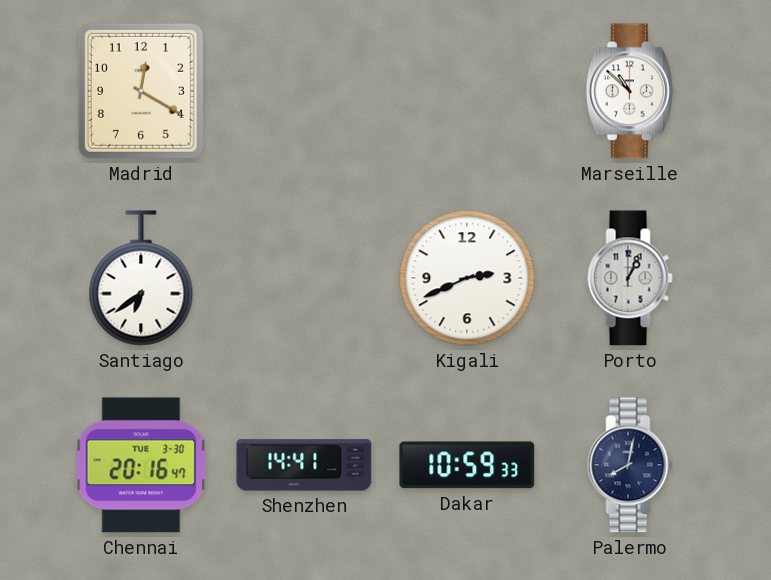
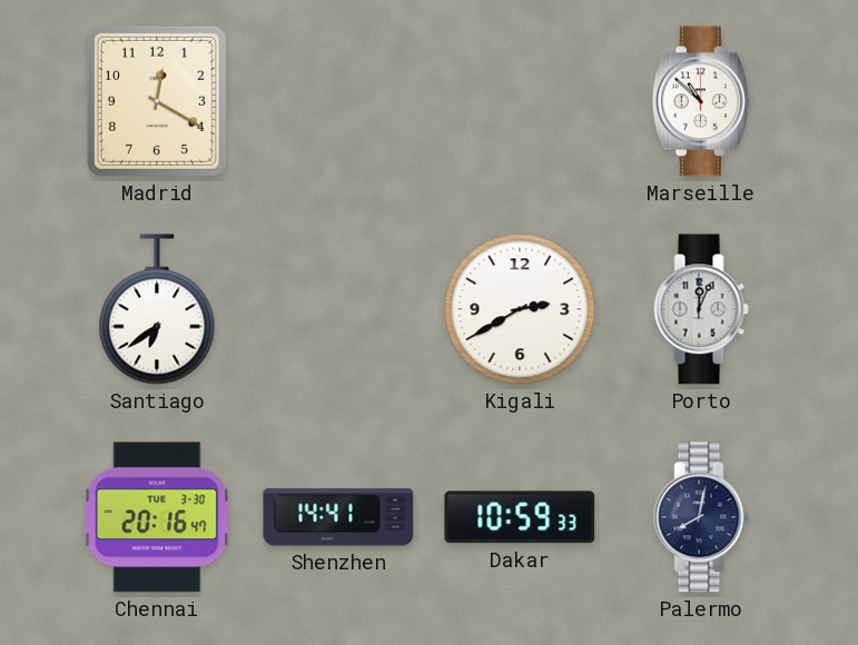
Kigali: 2:41 -> 2:40
Porto: 1:04 -> 12:04
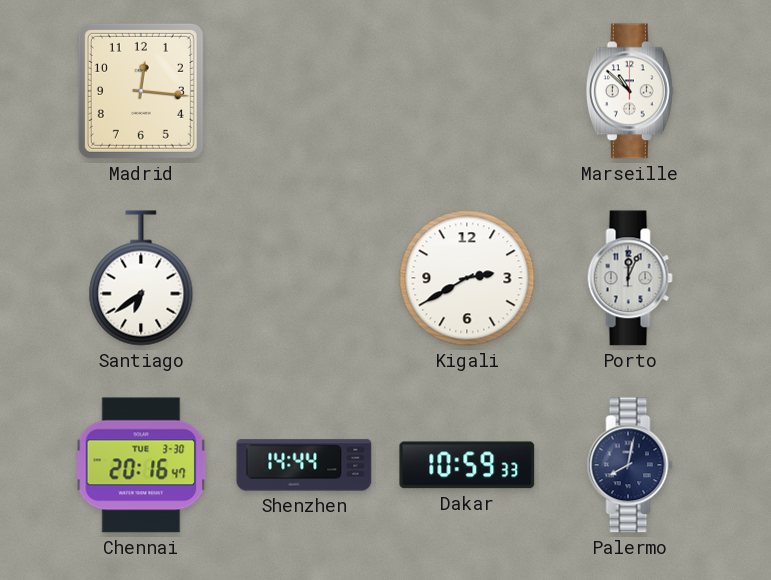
Madrid: 12:20 -> 12:16
Shenzhen: 14:41 -> 14:44
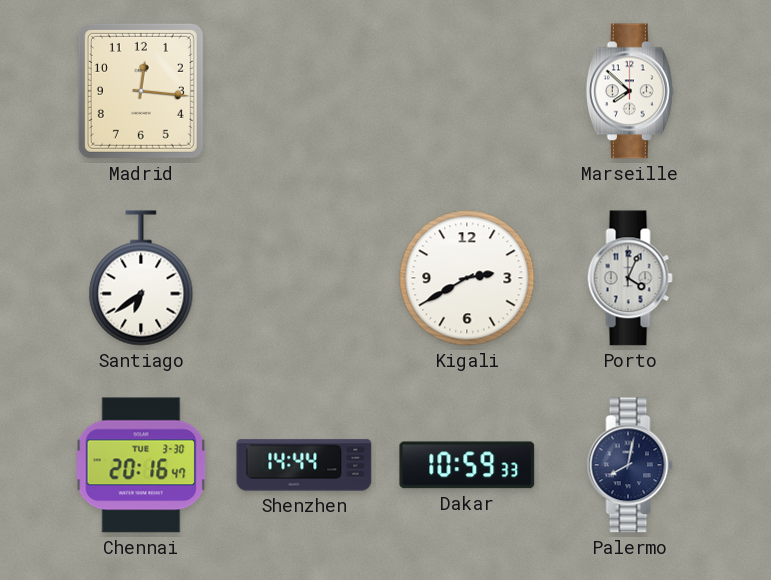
Marseille: 10:52 -> 7:52
Porto: 12:04 -> 4:04
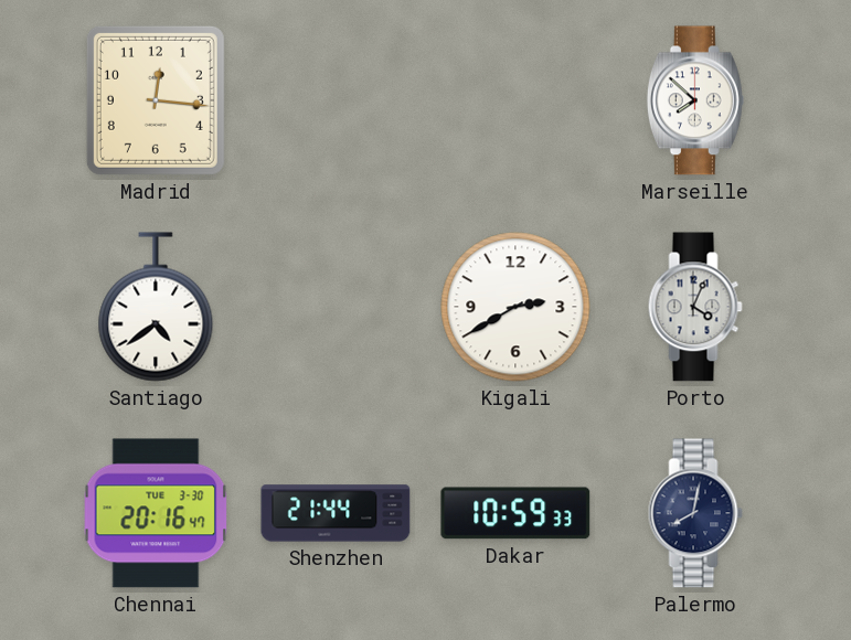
Santiago: 6:39 -> 4:39
Shenzhen: 14:44 -> 21:44
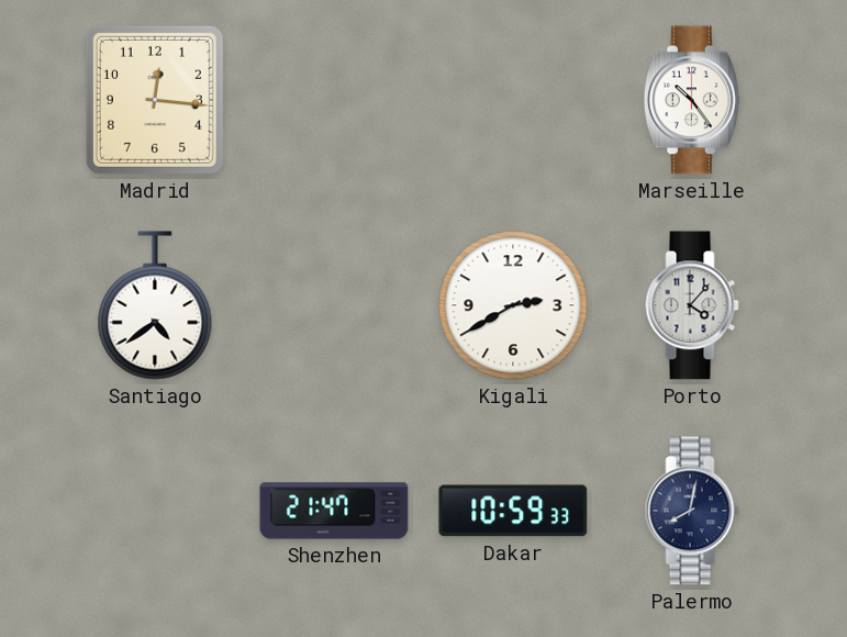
Marseille: 7:52 -> 10:24
Porto: 4:04 -> 4:07
Chennai: 20:16 -> none
Shenzhen: 21:44 -> 21:47
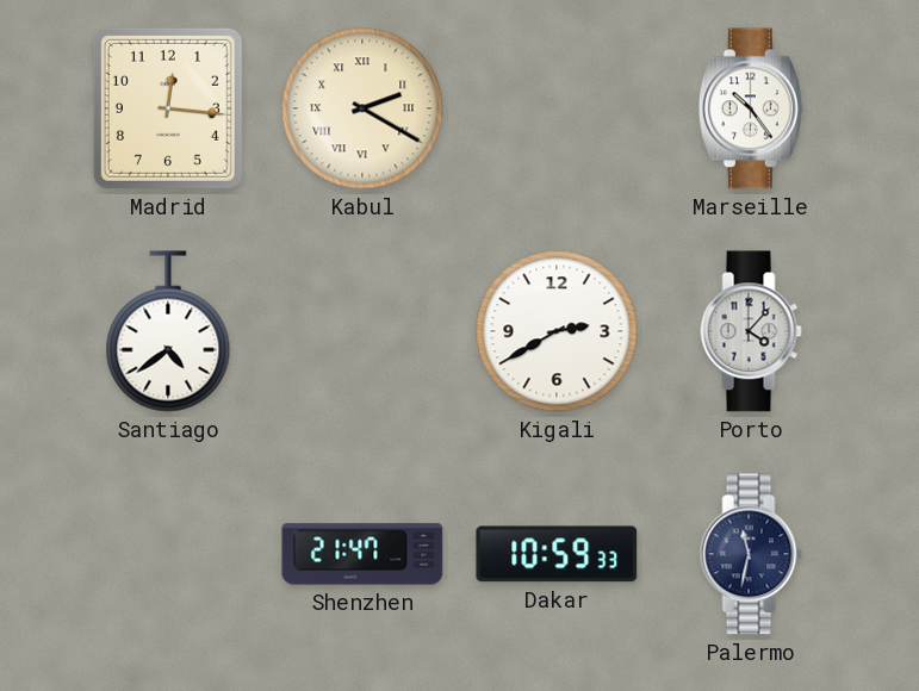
Kabul: none -> 2:20
Palermo: 8:02 -> 11:32
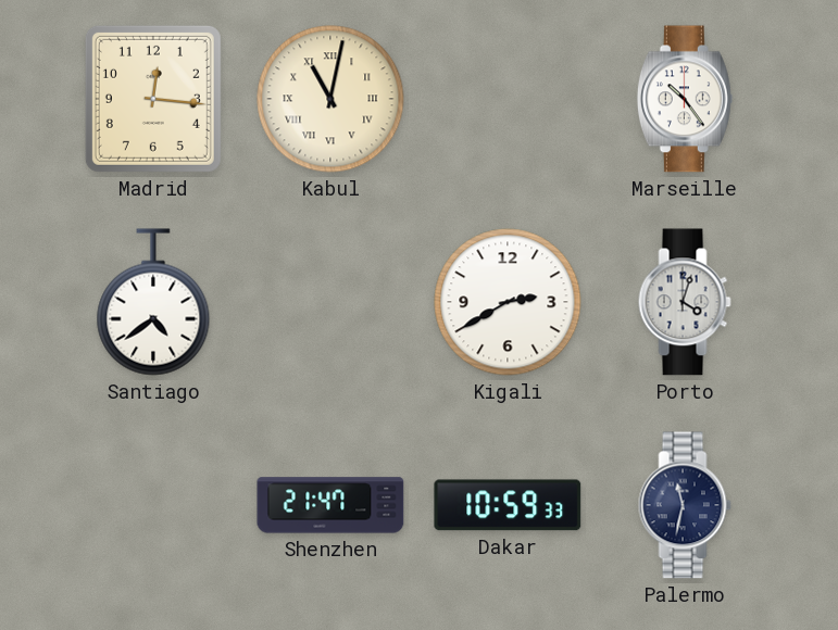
Kabul: 2:20 -> 11:02
Porto: 4:07 -> 4:03
